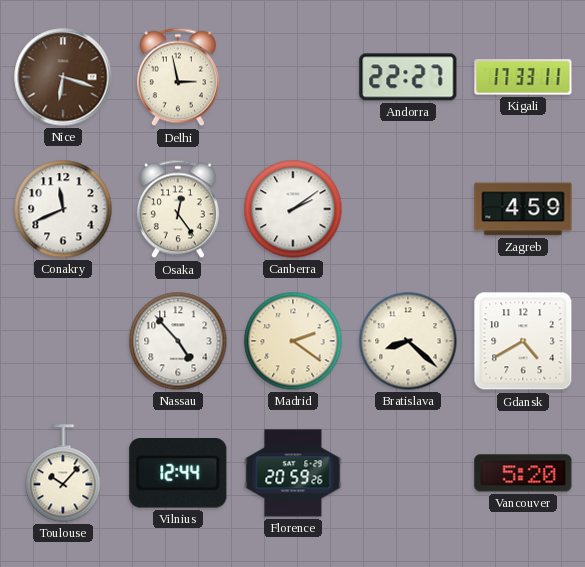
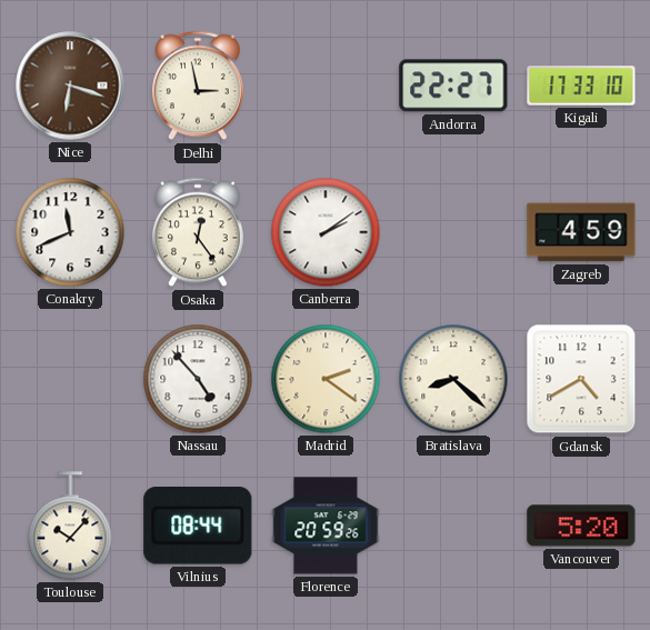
Kigali: 17:33:11 -> 17:33:10
Vilnius: 12:44 -> 08:44
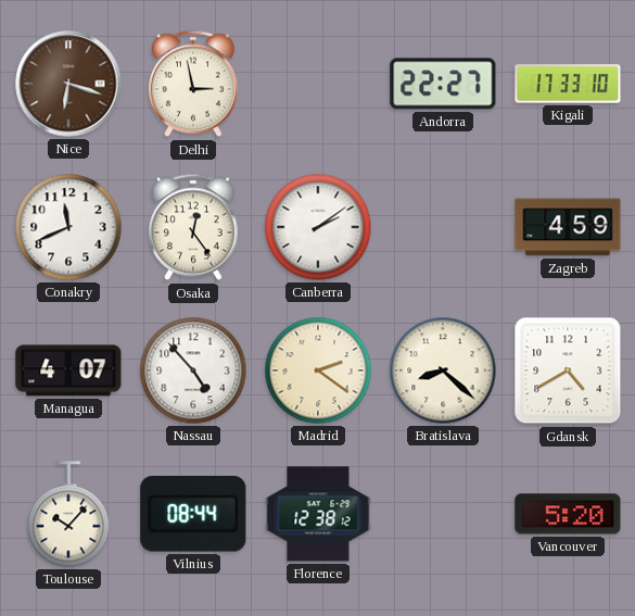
Managua: none -> 4:07
Florence: 20:59 -> 12:38
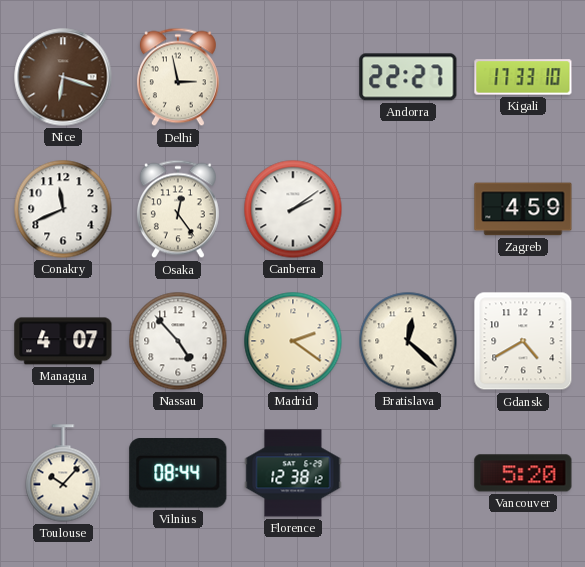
Bratislava: 8:22 -> 12:22
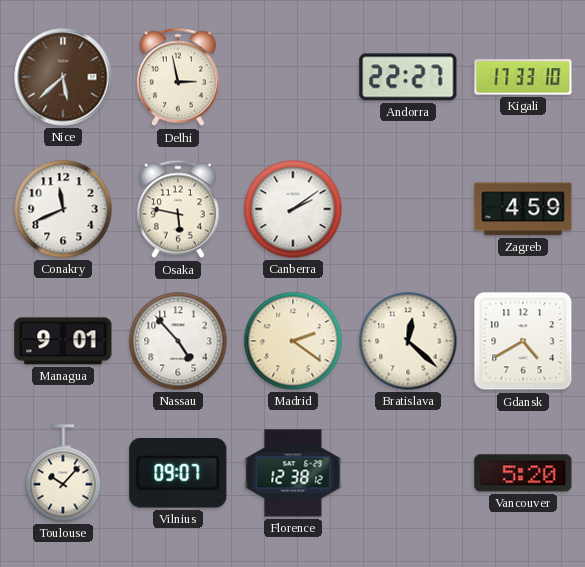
Nice: 6:18 -> 5:38
Osaka: 12:24 -> 5:47
Managua: 4:07 -> 9:01
Vilnius: 08:44 -> 09:07
